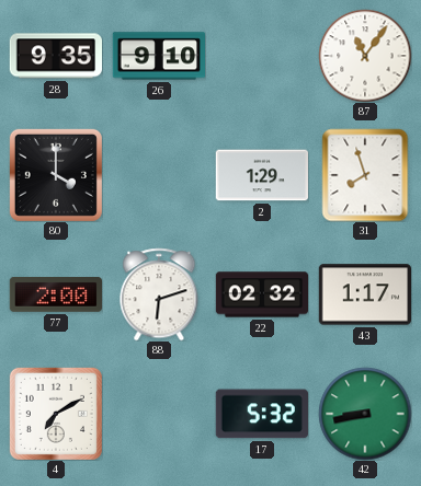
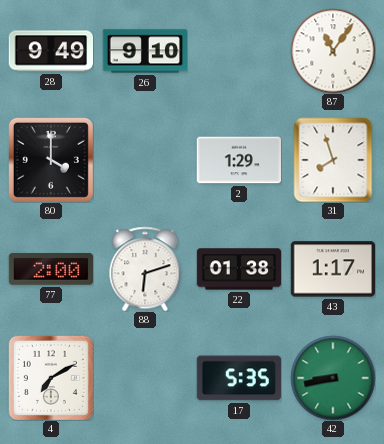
28: 9:35 -> 9:49
22: 02:32 -> 01:38
17: 5:32 -> 5:35
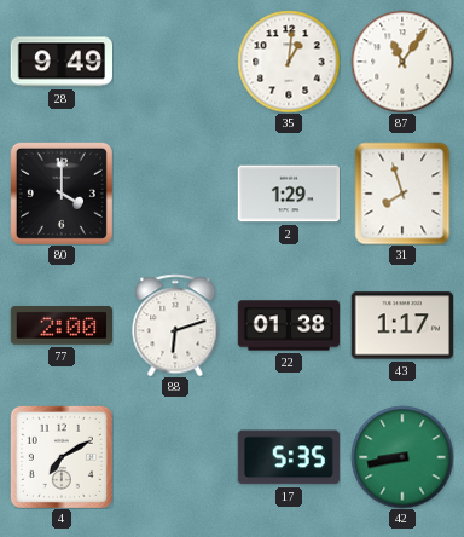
26: 9:10 -> none
35: none -> 1:01
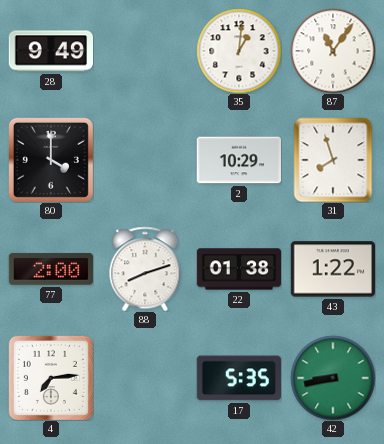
2: 1:29 -> 10:29
88: 6:12 -> 8:12
43: 1:17 -> 1:22
4: 7:10 -> 7:14
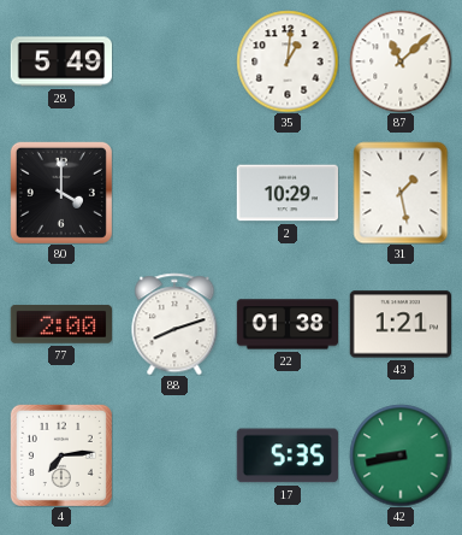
28: 9:49 -> 5:49
87: 11:06 -> 11:08
31: 7:57 -> 1:28
43: 1:22 -> 1:21
